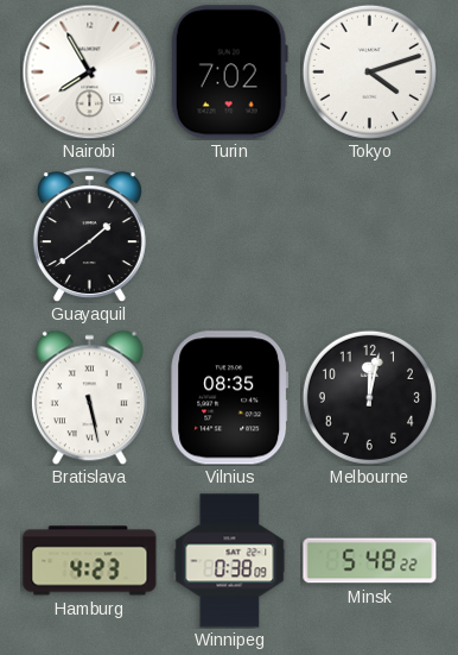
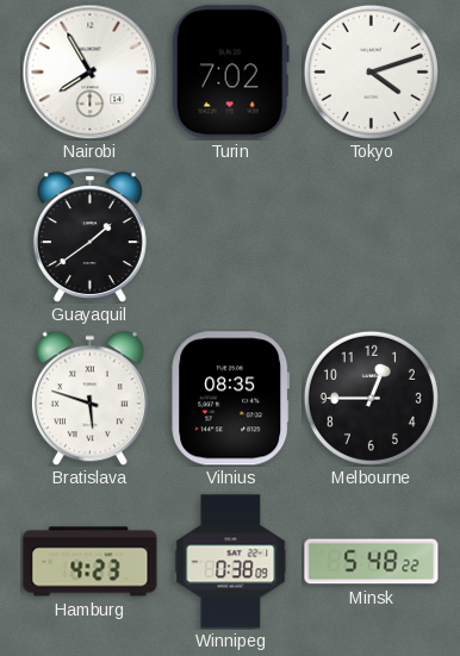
Bratislava: 5:28 -> 5:48
Melbourne: 12:02 -> 12:45
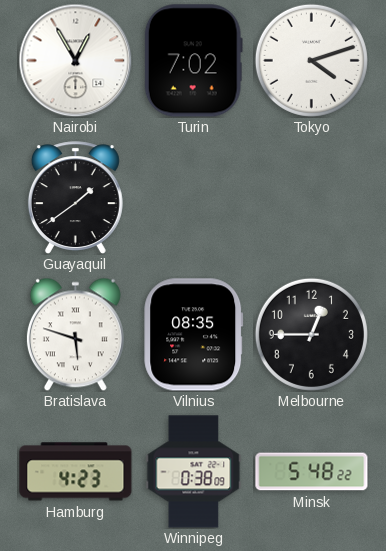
Nairobi: 7:55 -> 12:55
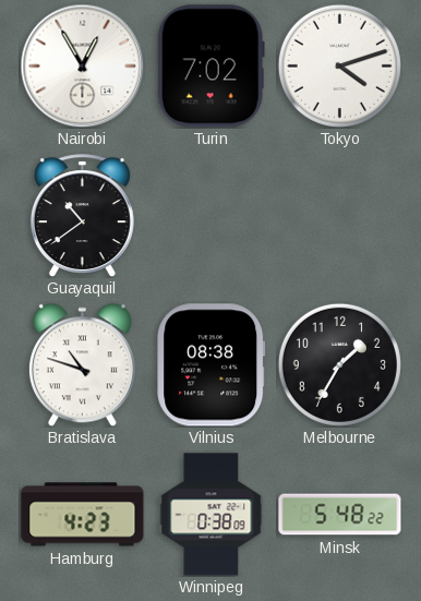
Guayaquil: 1:39 -> 10:39
Bratislava: 5:48 -> 10:48
Vilnius: 08:35 -> 08:38
Melbourne: 12:45 -> 1:35
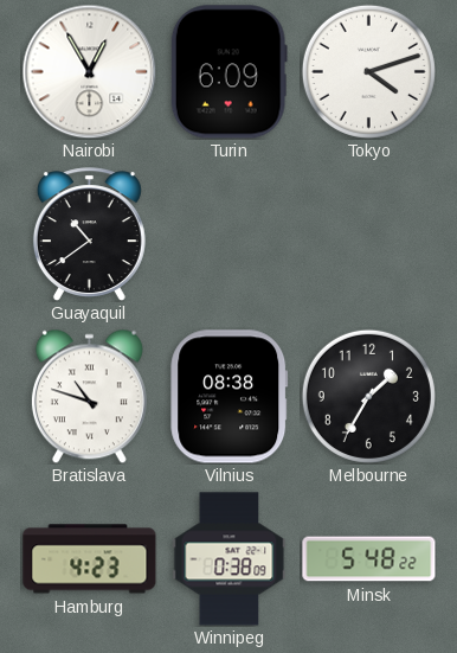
Turin: 7:02 -> 6:09
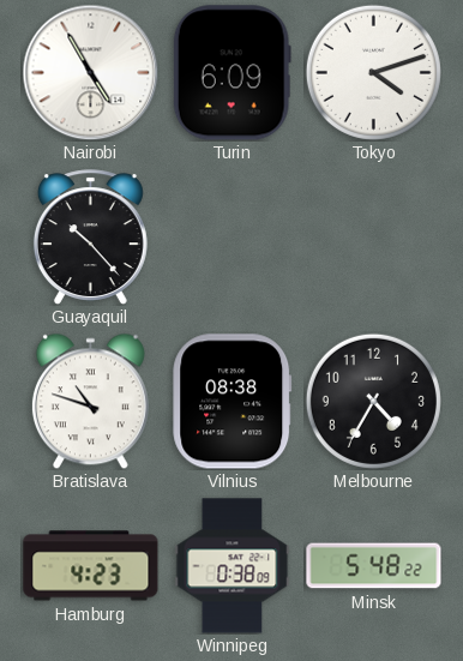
Nairobi: 12:55 -> 4:55
Guayaquil: 10:39 -> 10:23
Melbourne: 1:35 -> 4:35
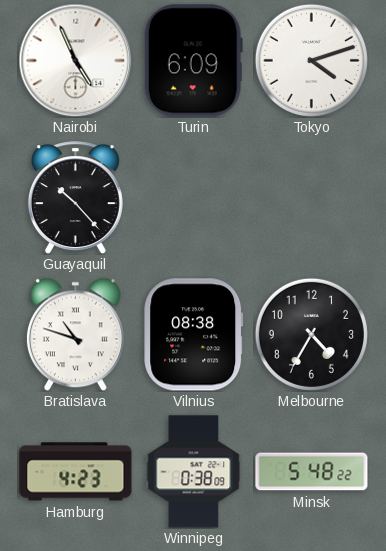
Nairobi: 4:55 -> 4:56
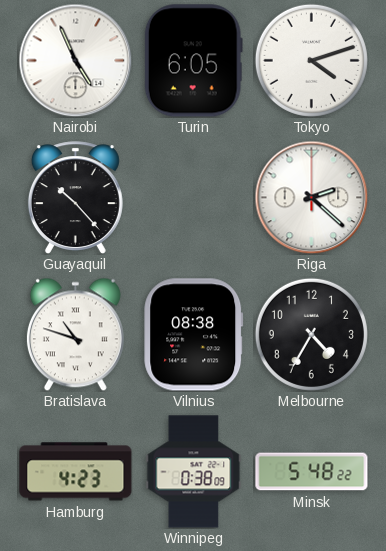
Turin: 6:09 -> 6:05
Riga: none -> 2:22
